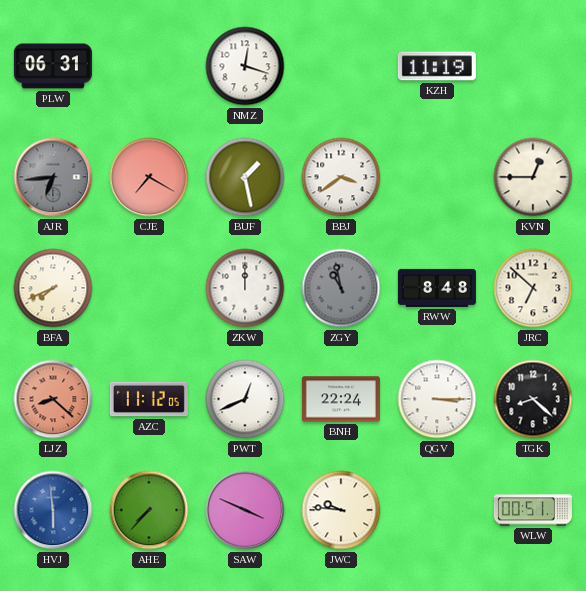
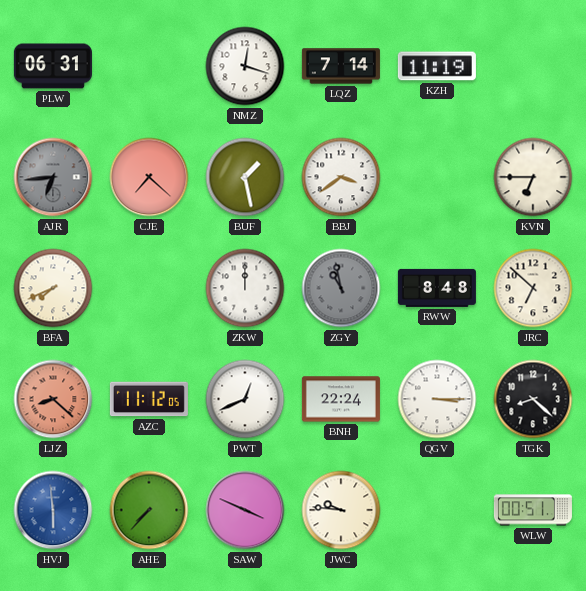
LQZ: none -> 7:14
CJE: 7:20 -> 7:22
KVN: 12:45 -> 6:45
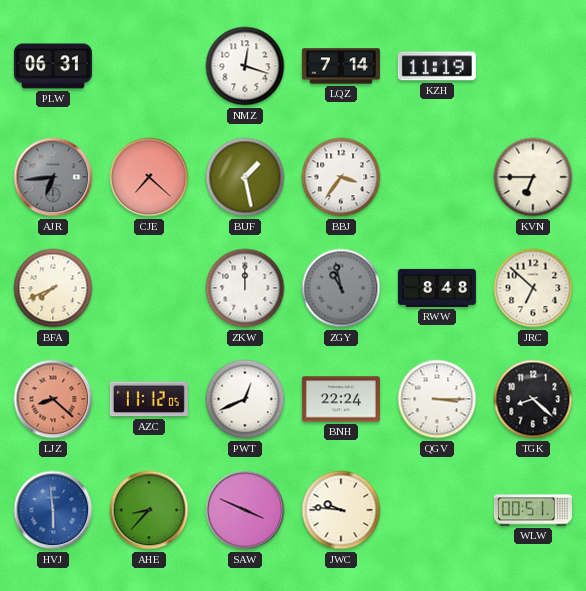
BBJ: 3:39 -> 3:36
AHE: 7:37 -> 8:37
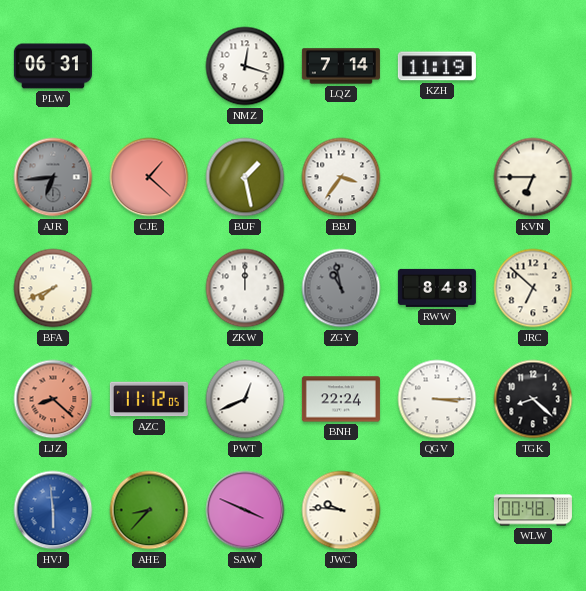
CJE: 7:22 -> 1:22
WLW: 00:51 -> 00:48
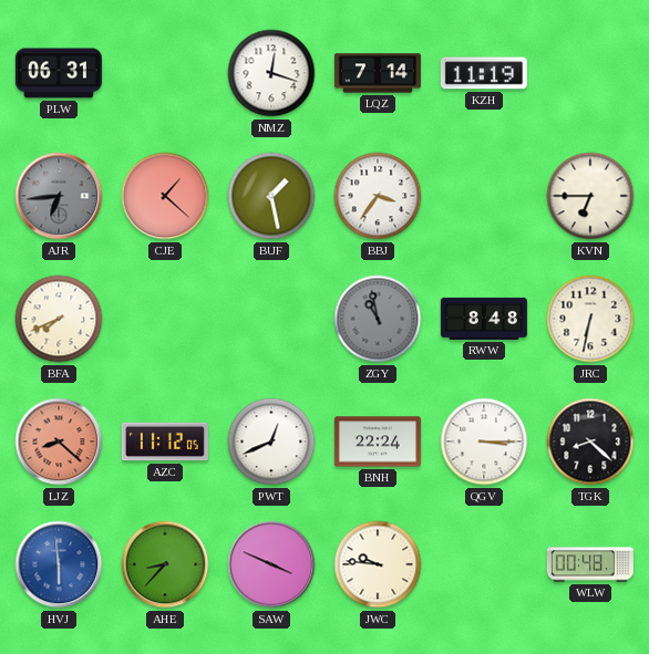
ZKW: 12:00 -> none
JRC: 6:52 -> 6:32
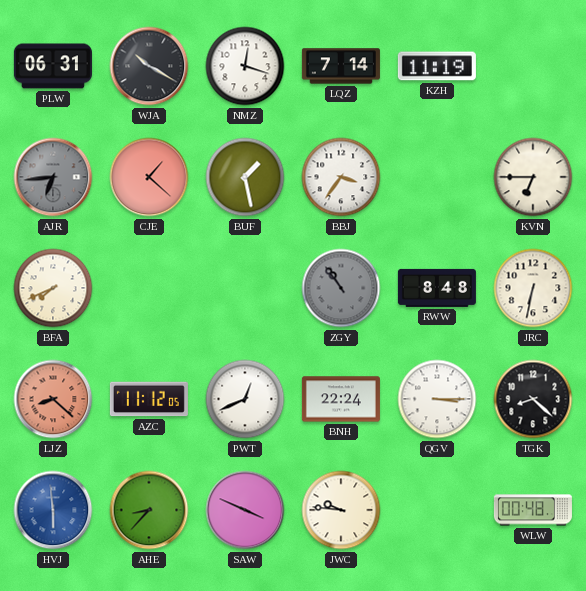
WJA: none -> 10:20
ZGY: 10:58 -> 10:54
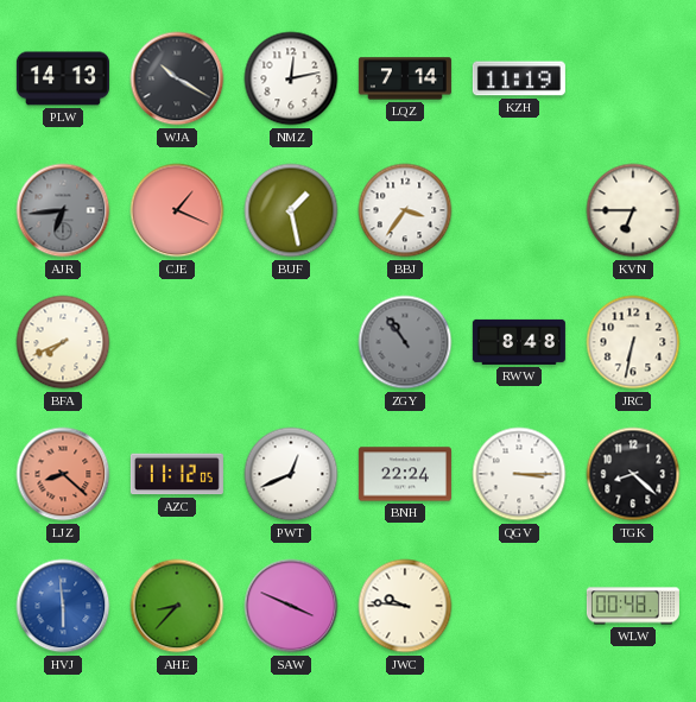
PLW: 06:31 -> 14:13
NMZ: 12:18 -> 12:13
CJE: 1:22 -> 1:19
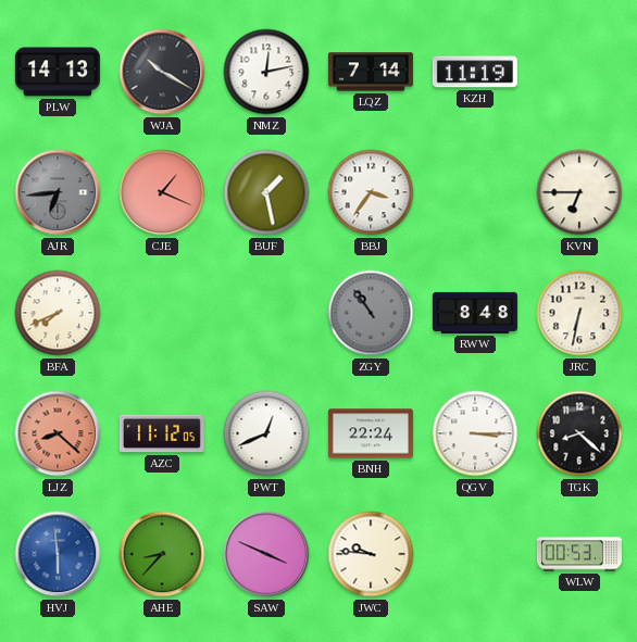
WLW: 00:48 -> 00:53
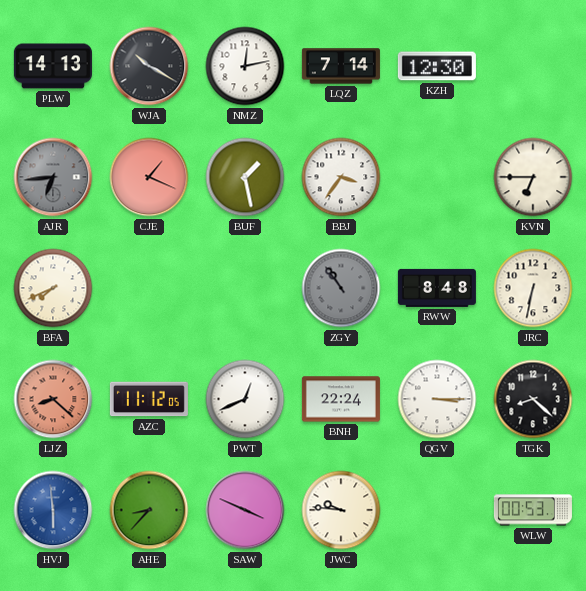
KZH: 11:19 -> 12:30
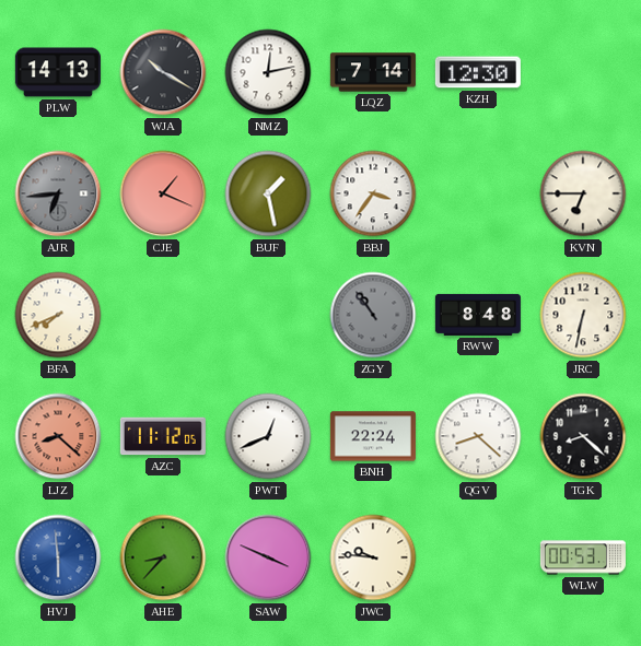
QGV: 3:15 -> 8:22
